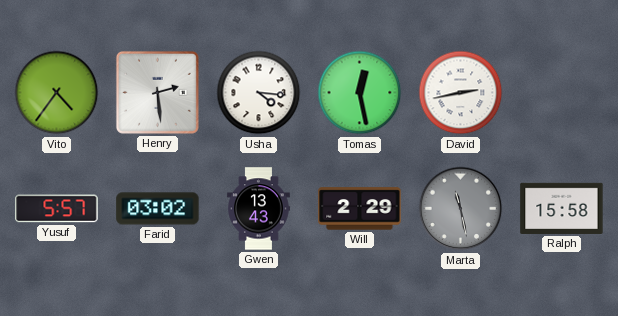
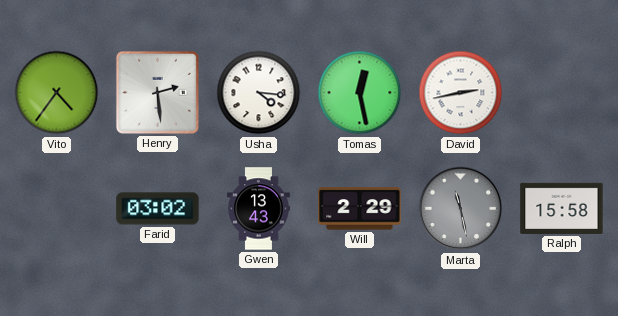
Yusuf: 5:57 -> none
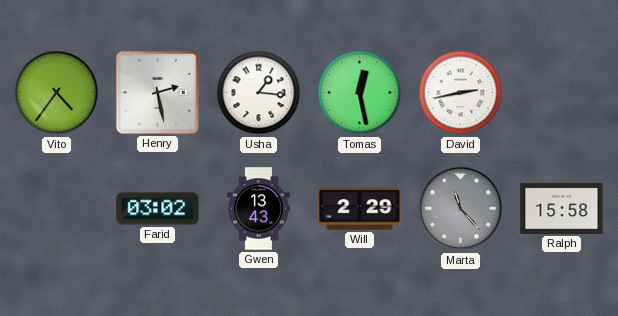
Henry: 2:29 -> 2:28
Usha: 4:16 -> 1:16
Marta: 11:28 -> 11:23
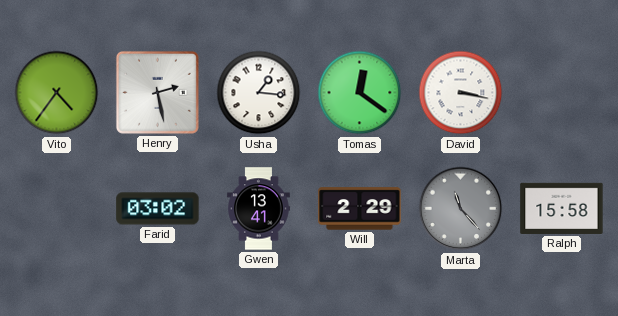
Tomas: 12:28 -> 12:21
David: 2:43 -> 3:17
Gwen: 13:43 -> 13:41
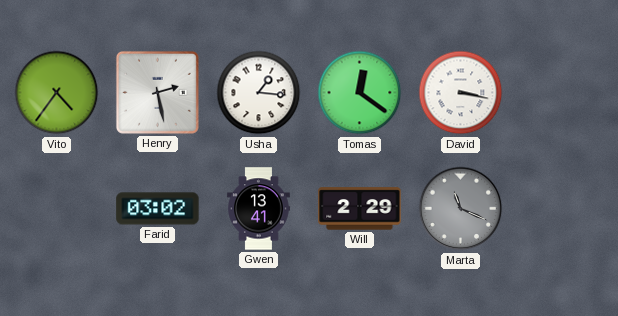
Marta: 11:23 -> 11:19
Ralph: 15:58 -> none
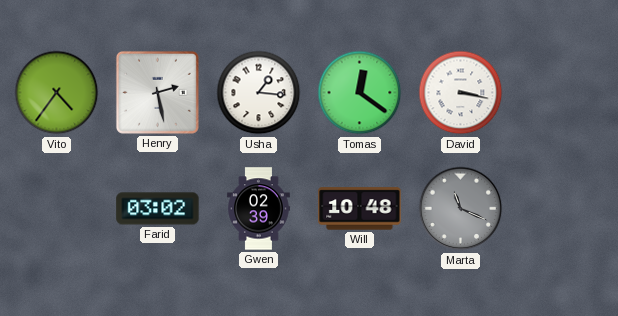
Gwen: 13:41 -> 02:39
Will: 2:29 -> 10:48
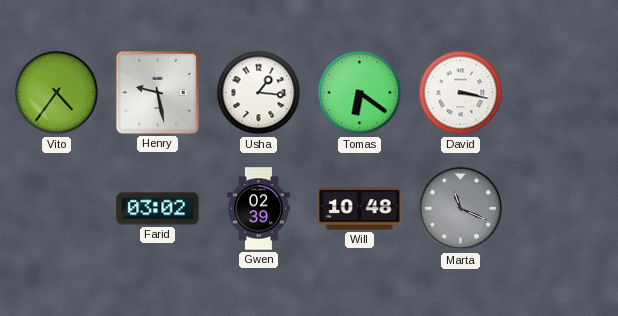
Henry: 2:28 -> 9:28
Tomas: 12:21 -> 6:21
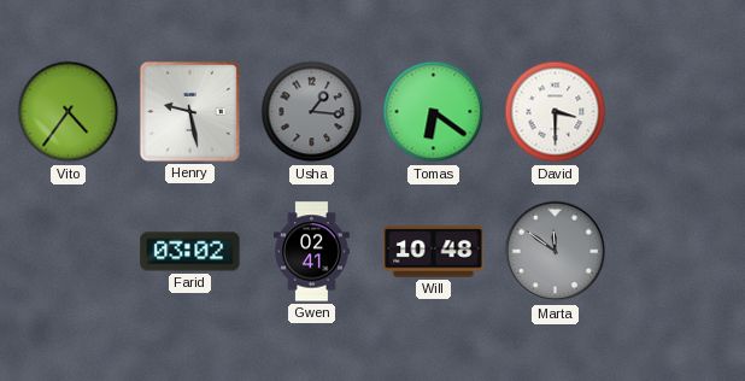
Usha dial: white -> grey
David: 3:17 -> 3:30
Gwen: 02:39 -> 02:41
Marta: 11:19 -> 11:51
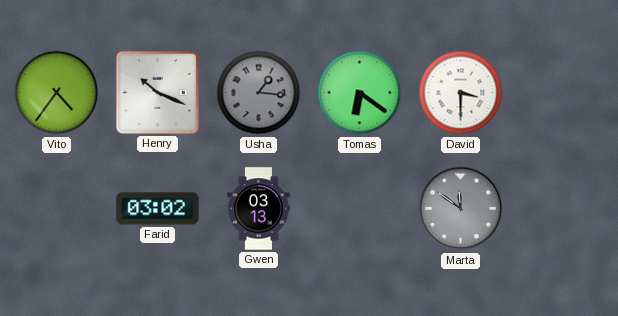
Henry: 9:28 -> 10:19
Gwen: 02:41 -> 03:13
Will: 10:48 -> none
